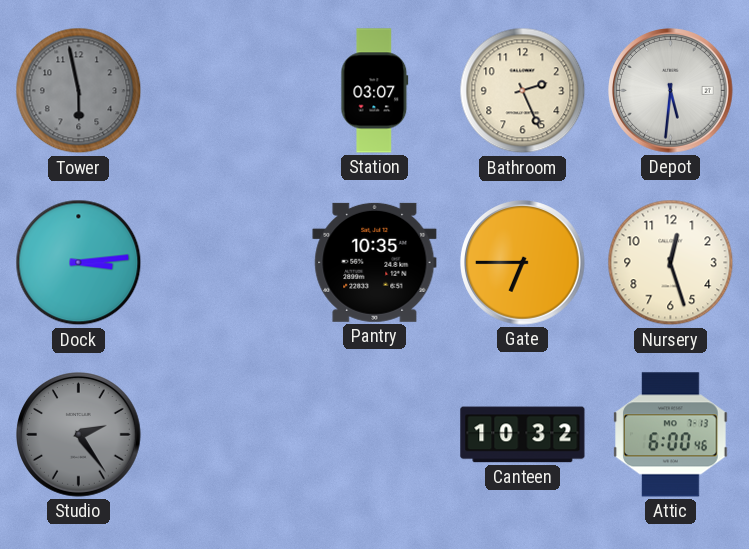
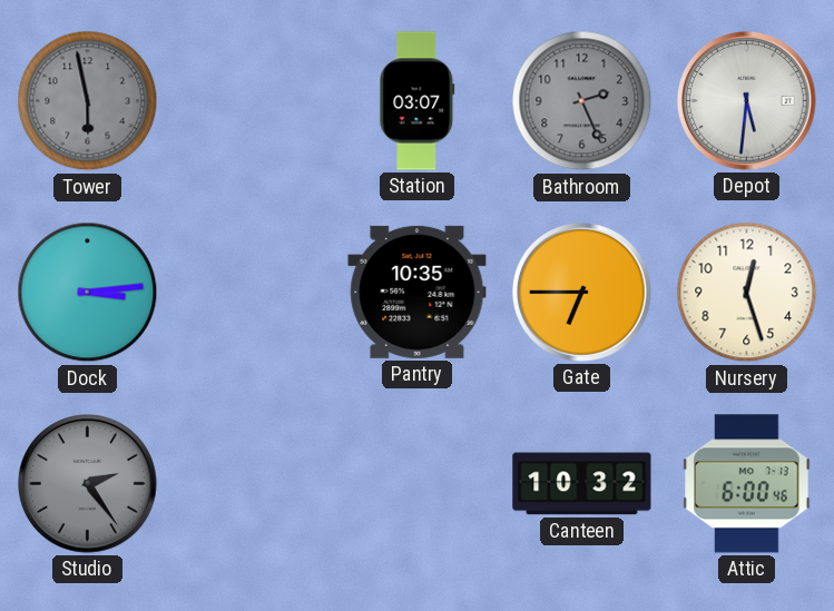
Bathroom dial: cream -> grey
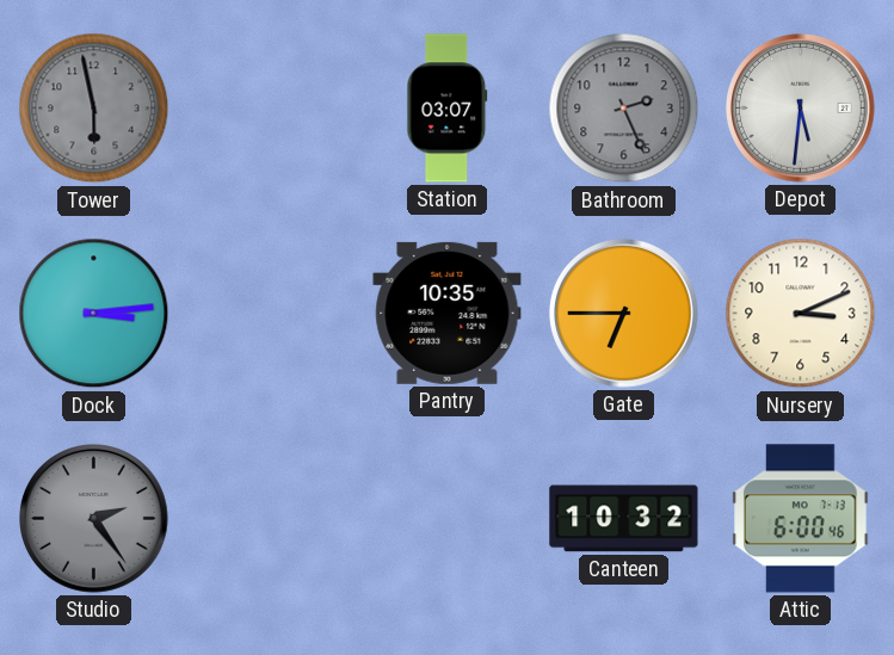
Nursery: 12:27 -> 3:11
